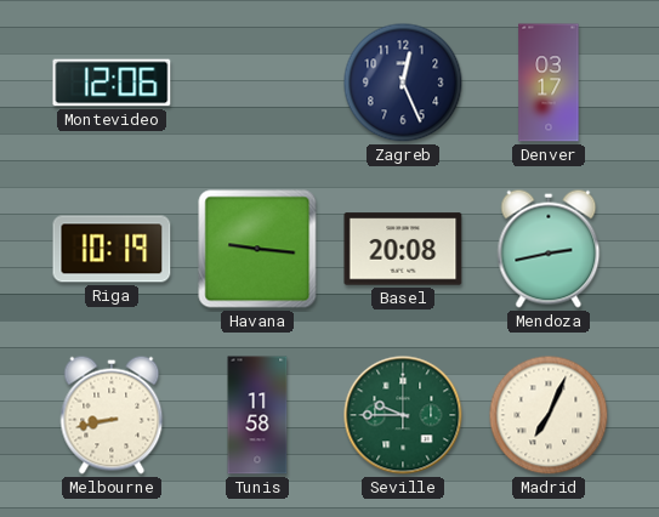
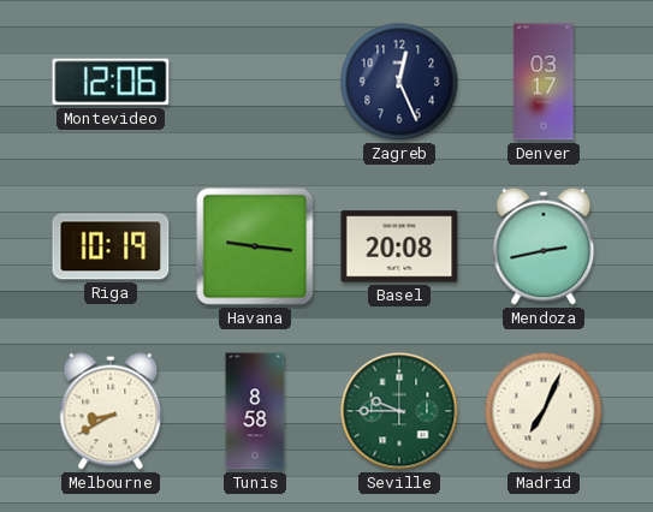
Melbourne: 8:43 -> 8:40
Tunis: 11:58 -> 8:58
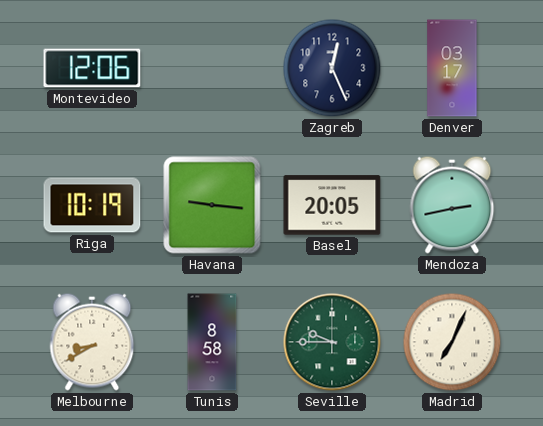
Basel: 20:08 -> 20:05
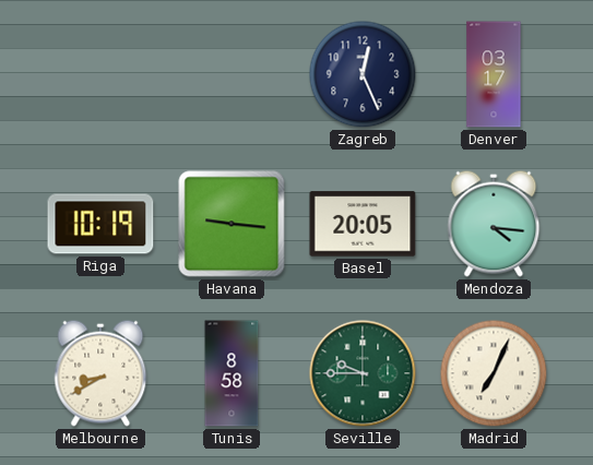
Montevideo: 12:06 -> none
Mendoza: 2:43 -> 4:16
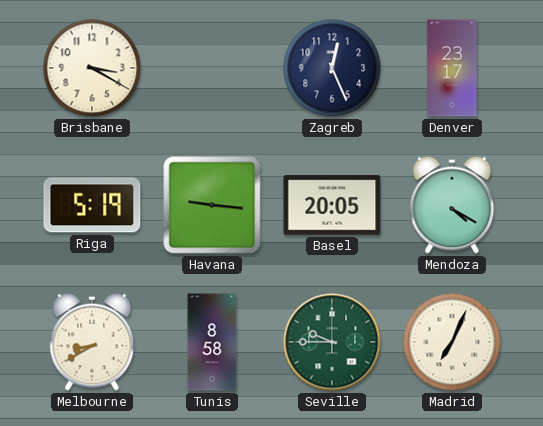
Brisbane: none -> 3:20
Denver: 03:17 -> 23:17
Riga: 10:19 -> 5:19
Mendoza: 4:16 -> 4:20
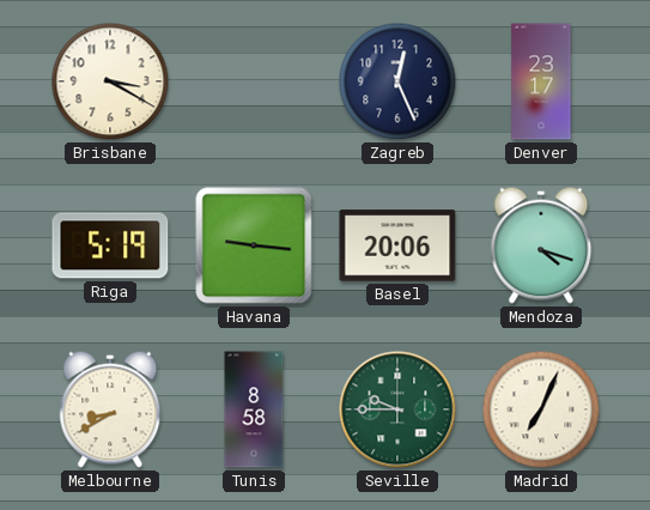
Basel: 20:05 -> 20:06
Mendoza: 4:20 -> 4:18
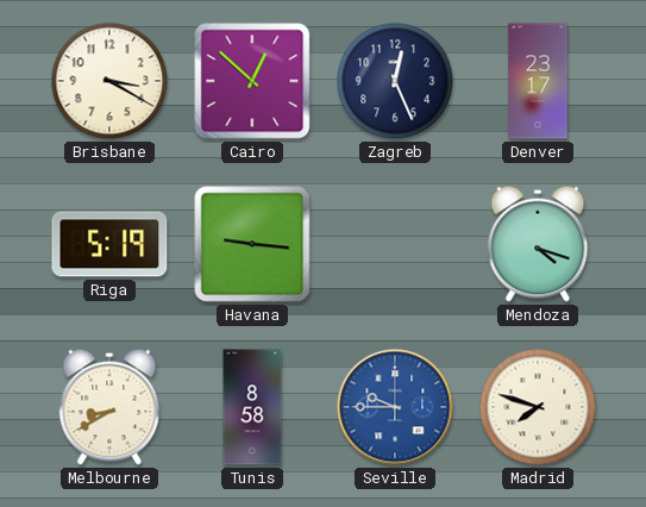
Cairo: none -> 12:52
Basel: 20:06 -> none
Seville dial: green -> blue
Madrid: 7:04 -> 7:48
